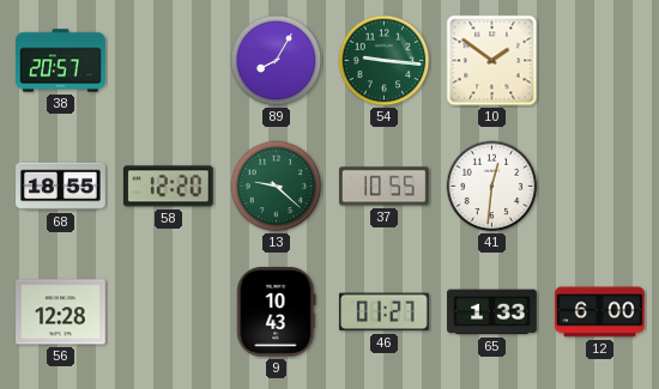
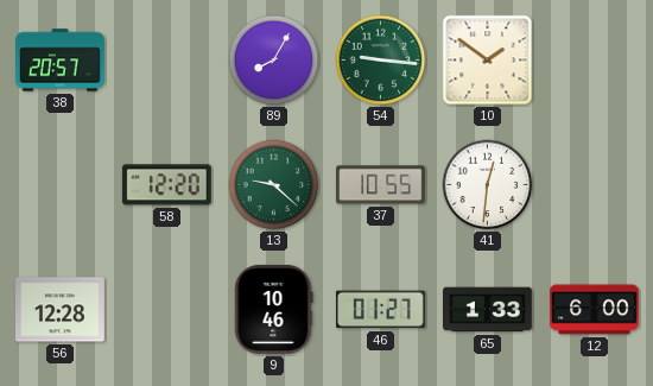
68: 18:55 -> none
9: 10:43 -> 10:46
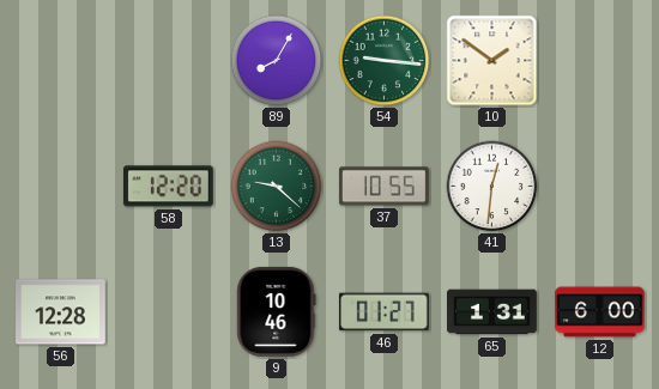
38: 20:57 -> none
65: 1:33 -> 1:31
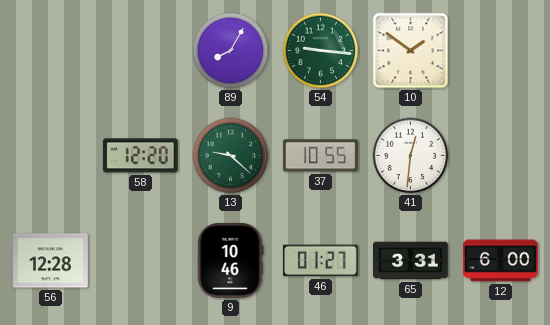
65: 1:31 -> 3:31
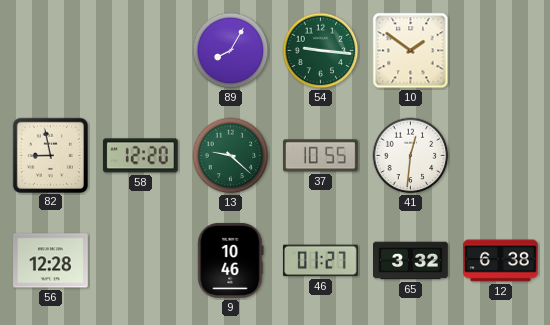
82: none -> 8:58
65: 3:31 -> 3:32
12: 6:00 -> 6:38
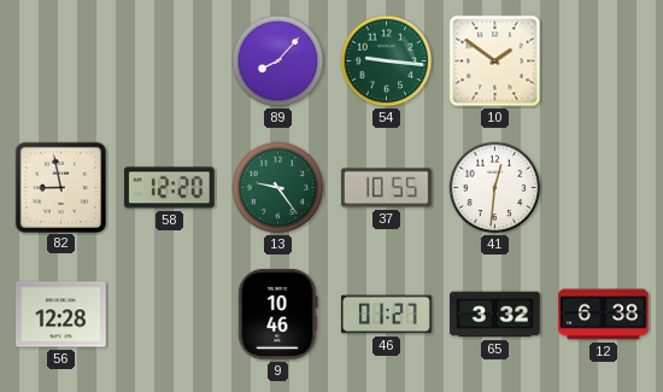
89: 8:05 -> 8:07
13: 9:22 -> 9:24
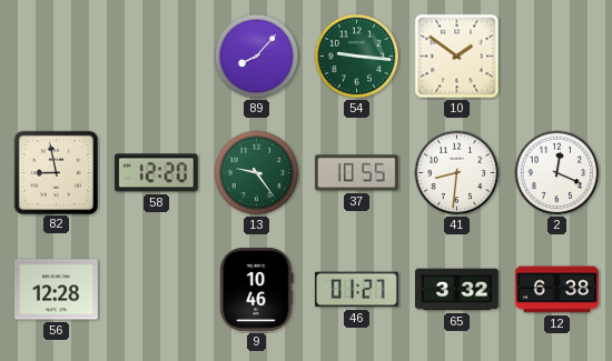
41: 12:31 -> 8:31
2: none -> 12:19
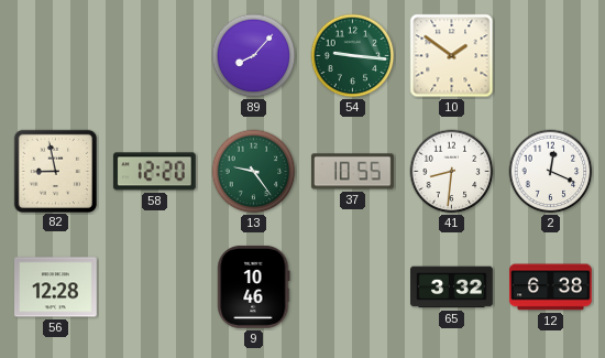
46: 01:27 -> none
